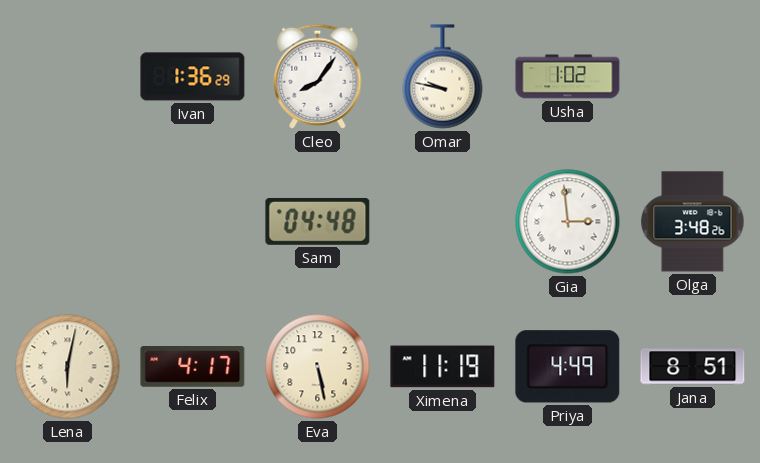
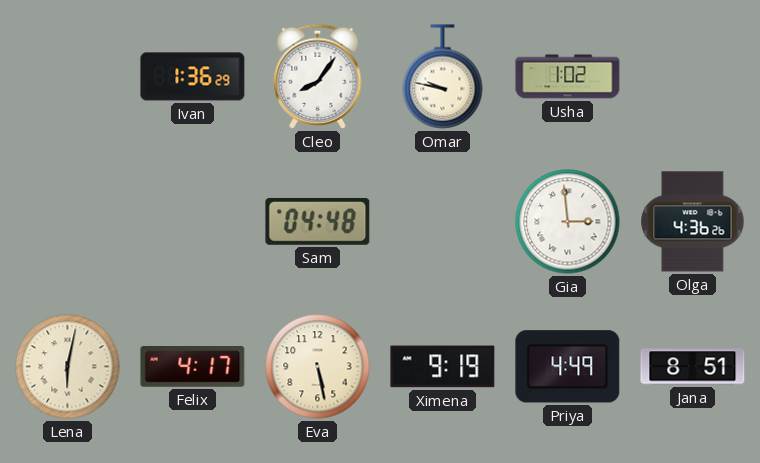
Olga: 3:48 -> 4:36
Ximena: 11:19 -> 9:19
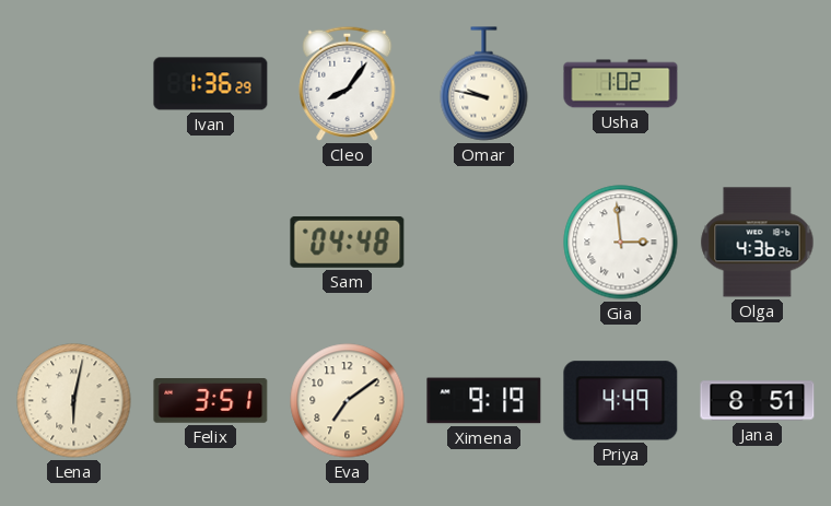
Felix: 4:17 -> 3:51
Eva: 5:28 -> 7:09
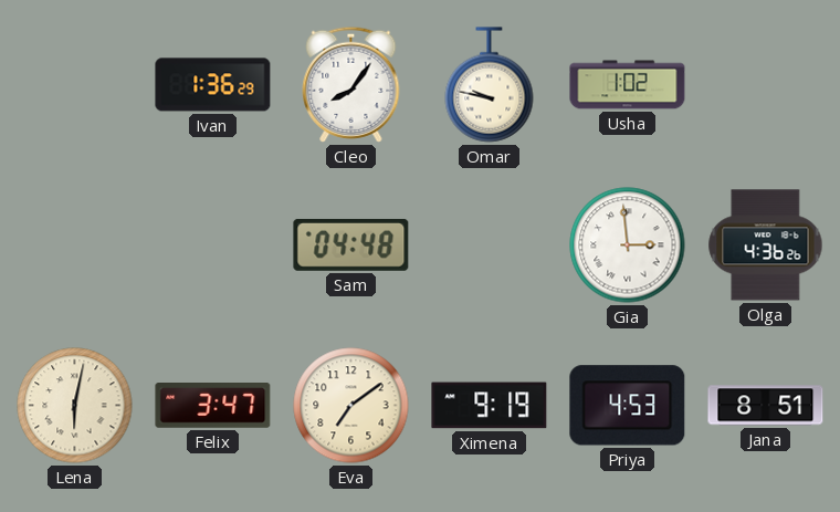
Felix: 3:51 -> 3:47
Priya: 4:49 -> 4:53
